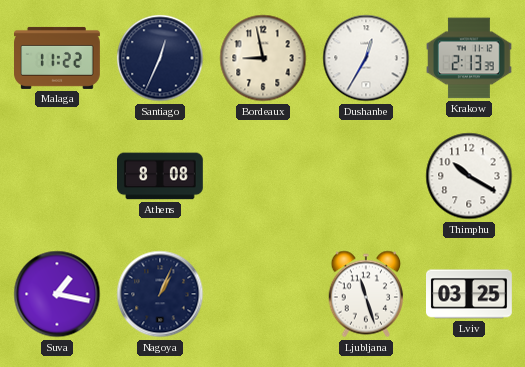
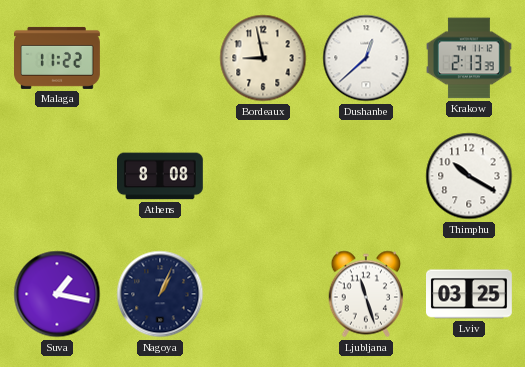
Santiago: 12:34 -> none
Dushanbe: 12:35 -> 12:38
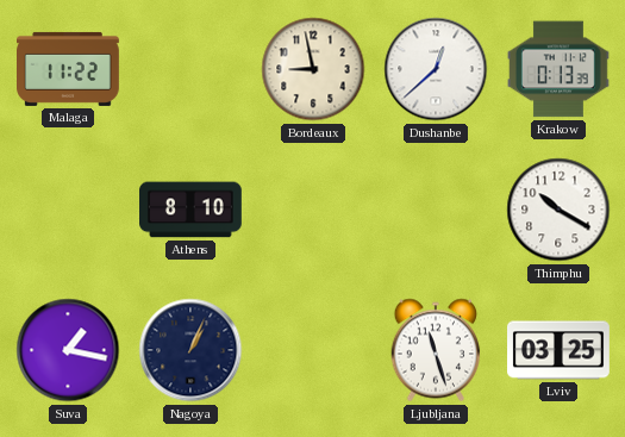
Krakow: 2:13 -> 0:13
Athens: 8:08 -> 8:10
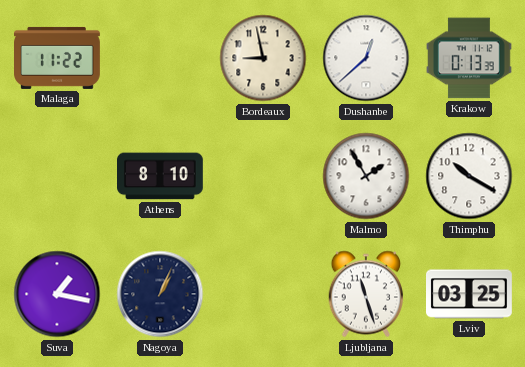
Malmo: none -> 1:55
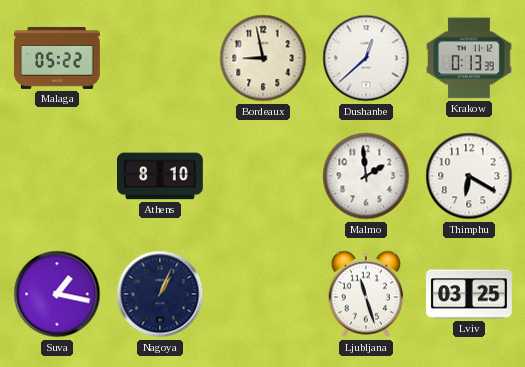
Malaga: 11:22 -> 05:22
Malmo: 1:55 -> 1:59
Thimphu: 10:20 -> 6:20
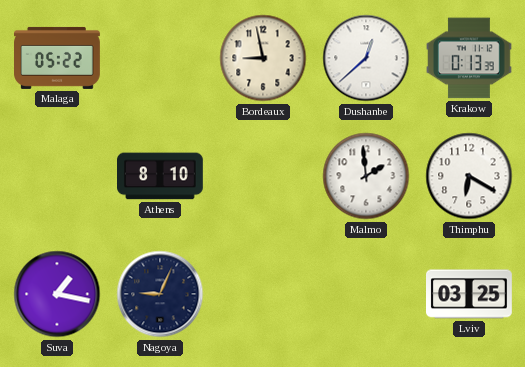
Nagoya: 1:04 -> 9:04
Ljubljana: 11:27 -> none
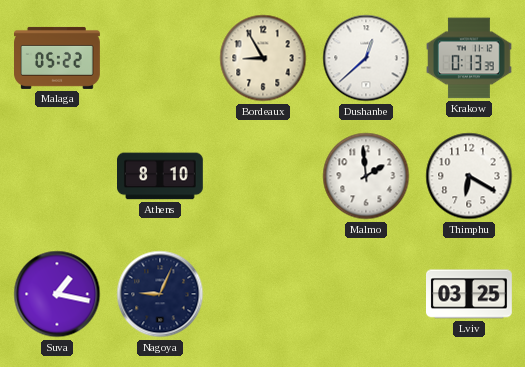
Bordeaux: 8:58 -> 8:55
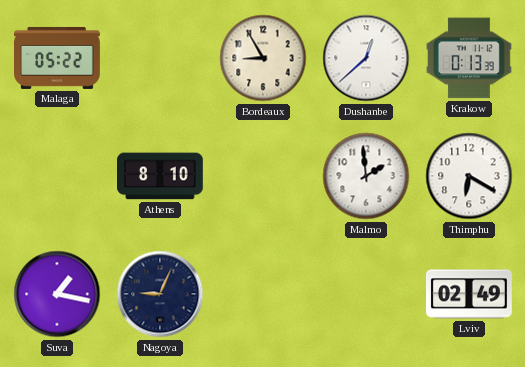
Lviv: 03:25 -> 02:49
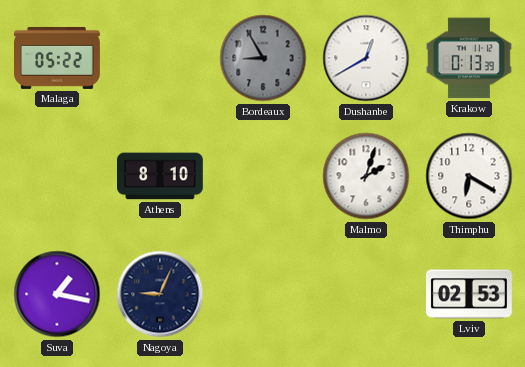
Bordeaux dial: cream -> grey
Dushanbe: 12:38 -> 12:40
Malmo: 1:59 -> 2:03
Lviv: 02:49 -> 02:53
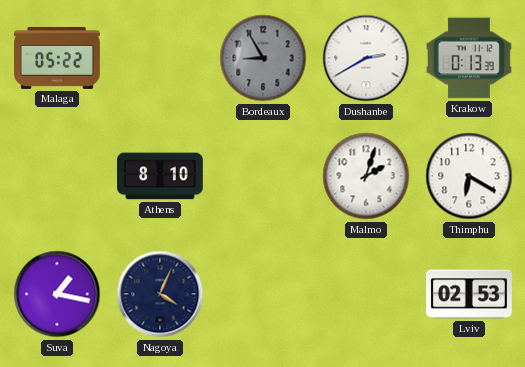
Dushanbe: 12:40 -> 2:40
Nagoya: 9:04 -> 4:04
